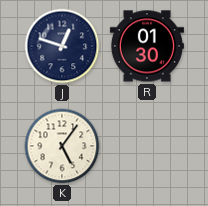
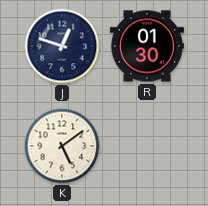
K: 5:06 -> 5:09
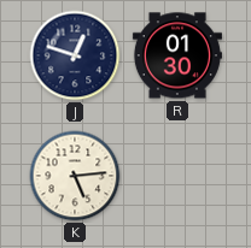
K: 5:09 -> 5:14
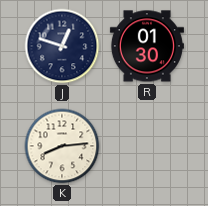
K: 5:14 -> 8:14
